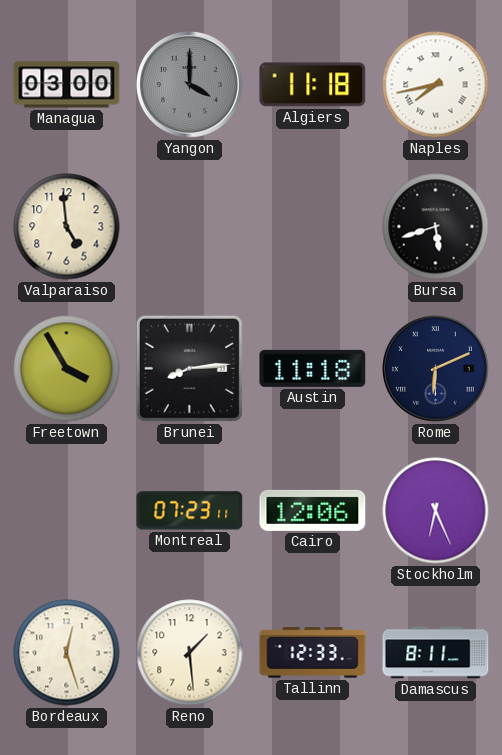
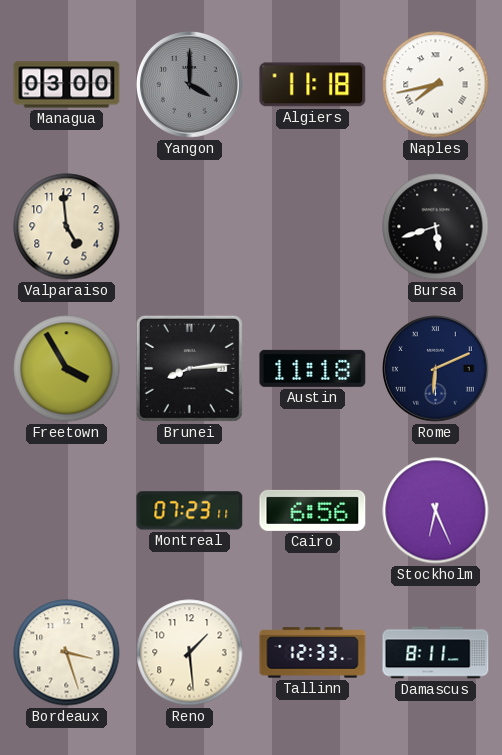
Cairo: 12:06 -> 6:56
Bordeaux: 12:27 -> 3:27
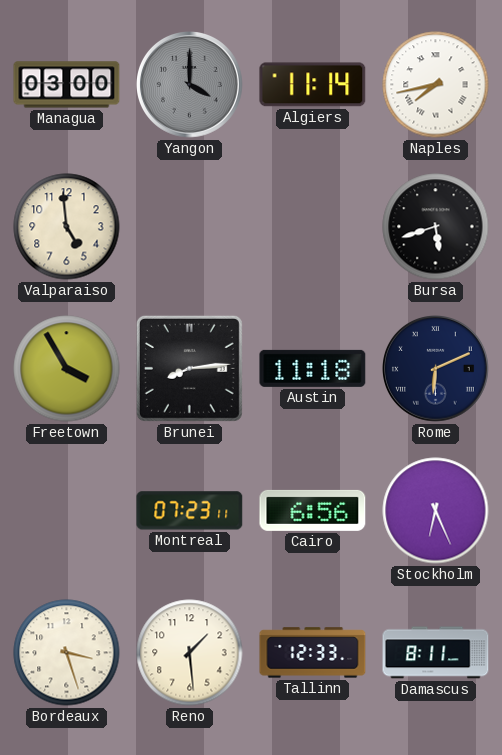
Algiers: 11:18 -> 11:14
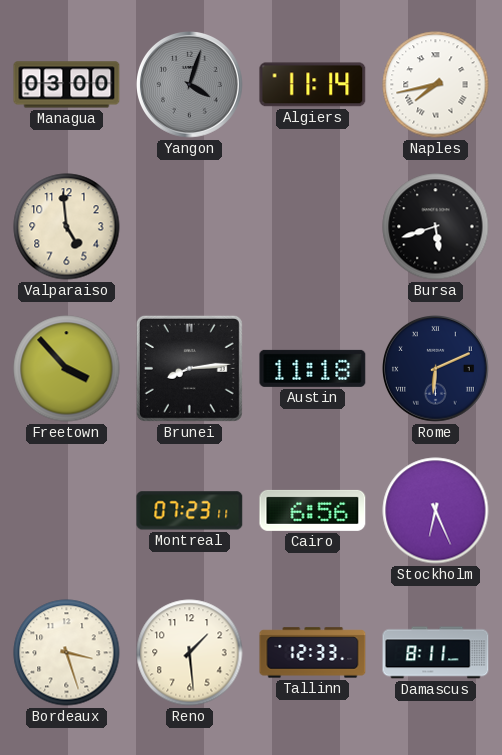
Yangon: 4:00 -> 4:03
Freetown: 3:55 -> 3:53
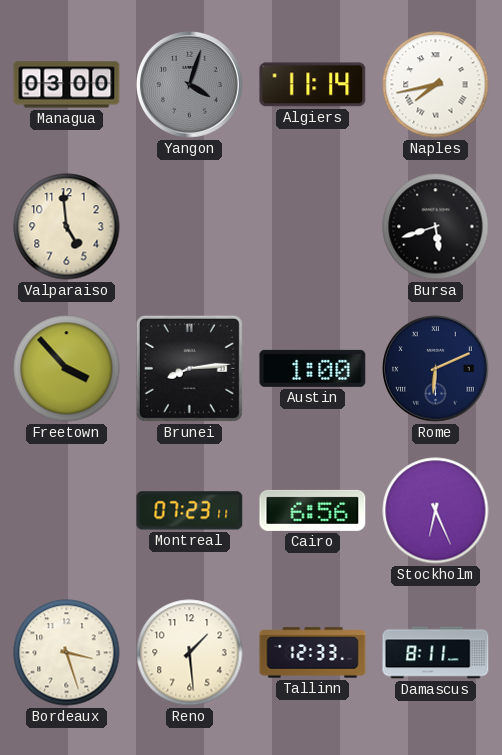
Austin: 11:18 -> 1:00
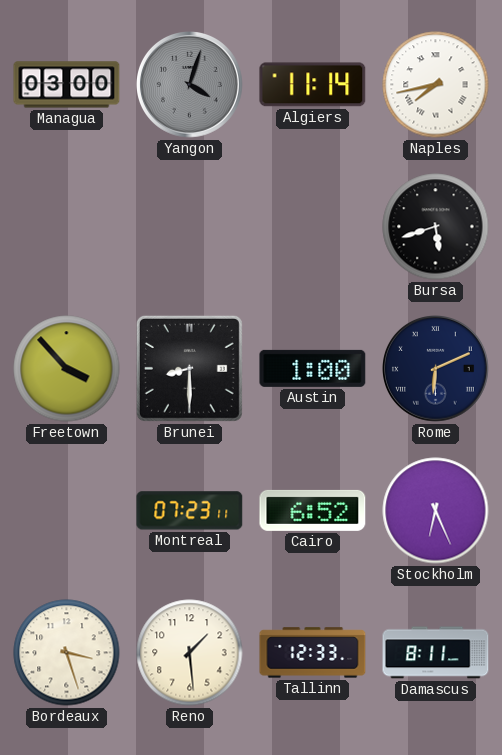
Valparaiso: 4:59 -> none
Brunei: 8:14 -> 8:30
Cairo: 6:56 -> 6:52
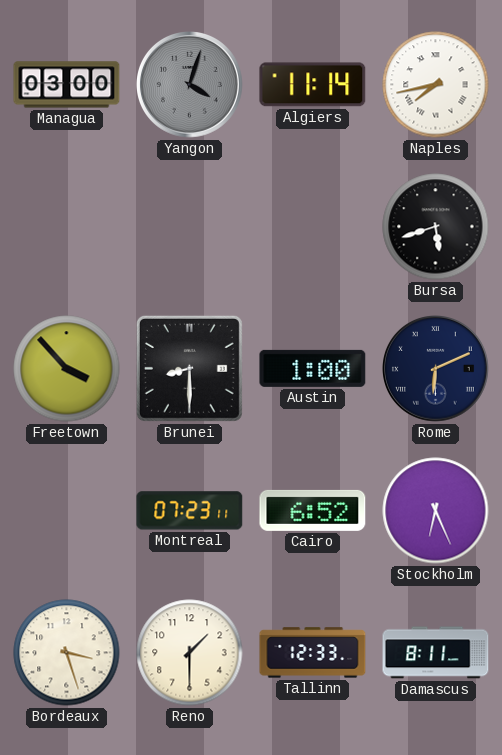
Reno: 1:29 -> 1:30
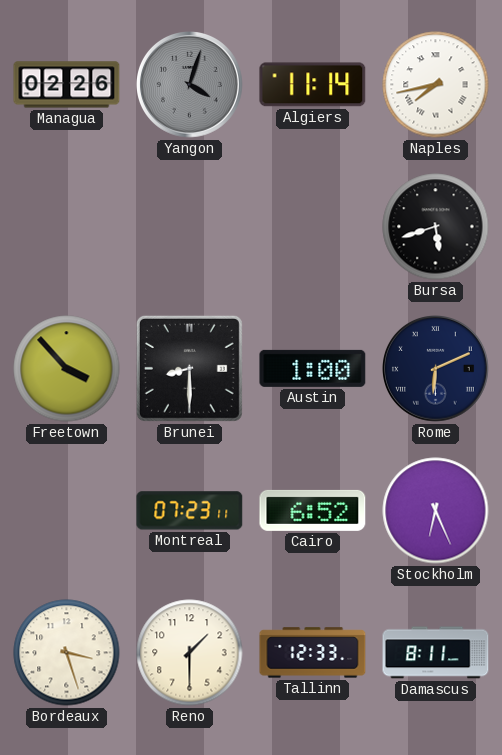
Managua: 03:00 -> 02:26
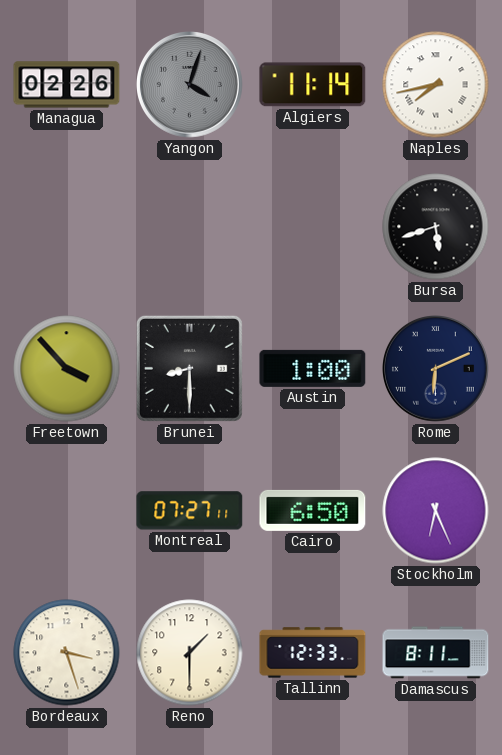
Montreal: 07:23 -> 07:27
Cairo: 6:52 -> 6:50
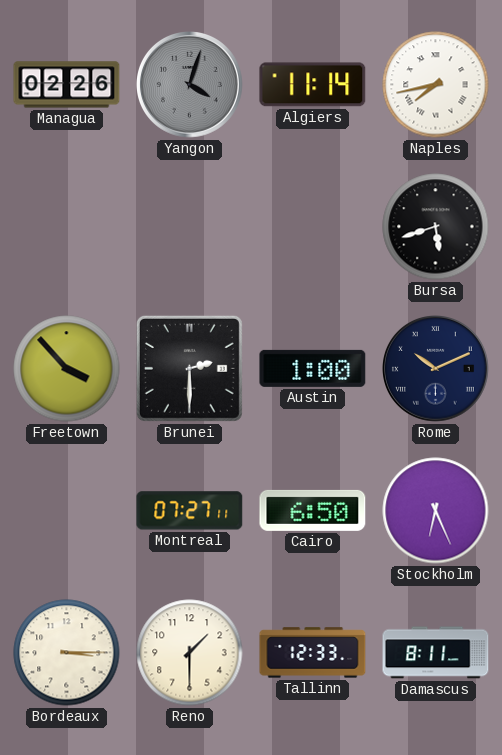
Brunei: 8:30 -> 2:30
Rome: 6:11 -> 10:11
Bordeaux: 3:27 -> 3:15
